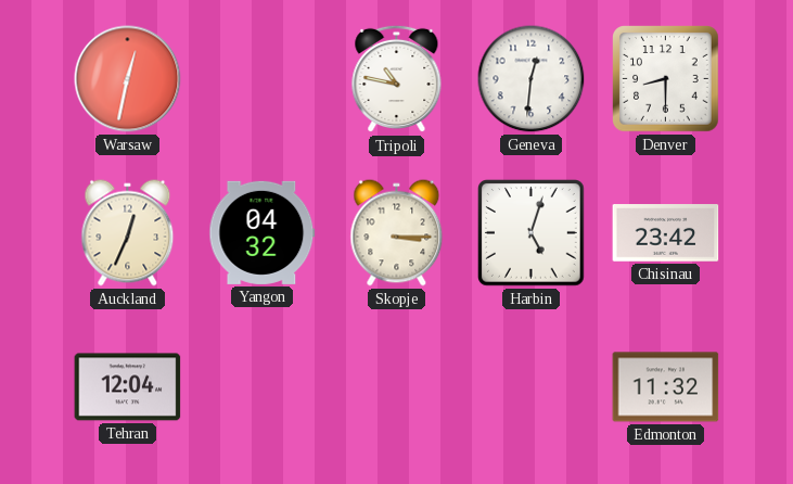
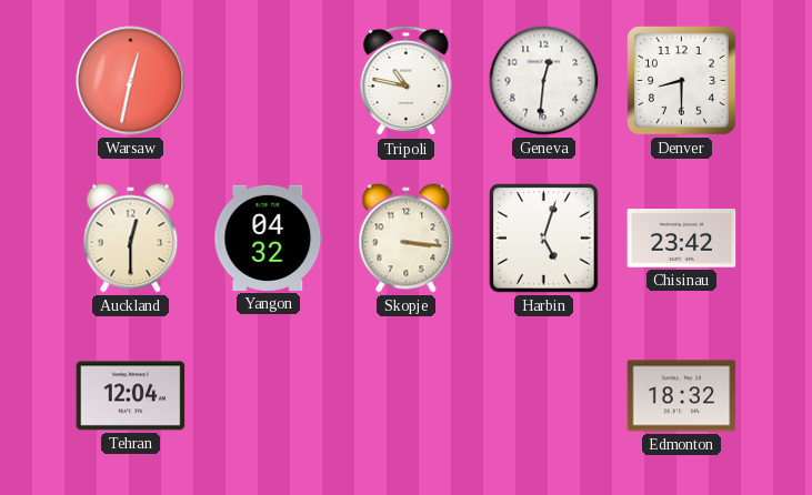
Auckland: 12:34 -> 12:30
Skopje: 3:15 -> 3:16
Edmonton: 11:32 -> 18:32
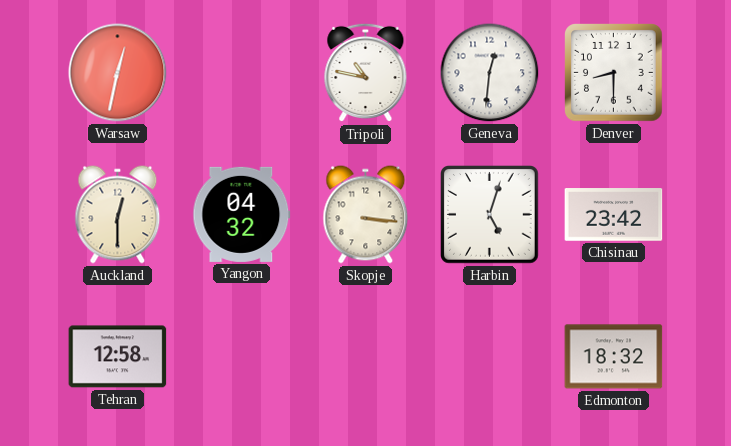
Tehran: 12:04 -> 12:58
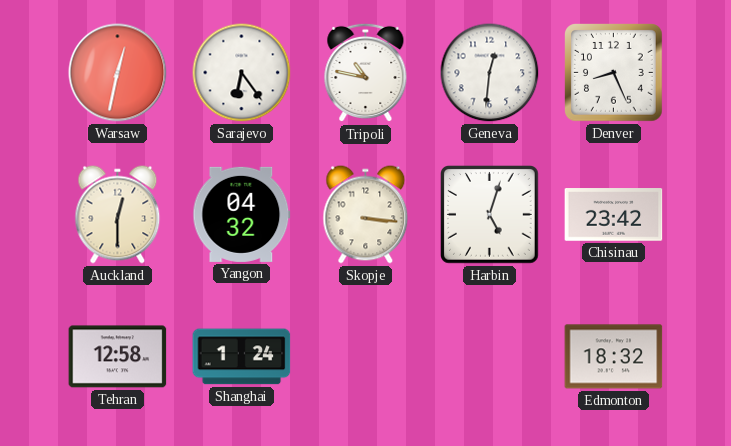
Sarajevo: none -> 6:24
Denver: 8:30 -> 8:26
Shanghai: none -> 1:24
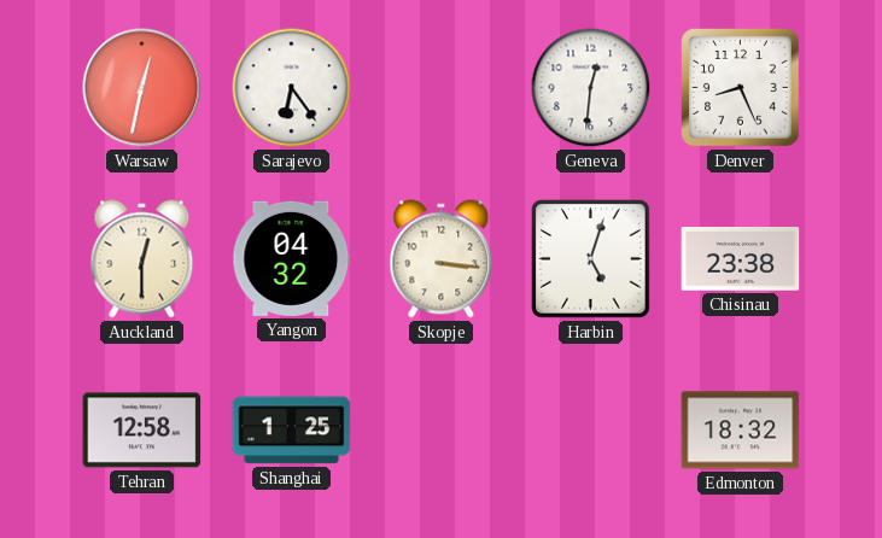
Tripoli: 10:47 -> none
Chisinau: 23:42 -> 23:38
Shanghai: 1:24 -> 1:25
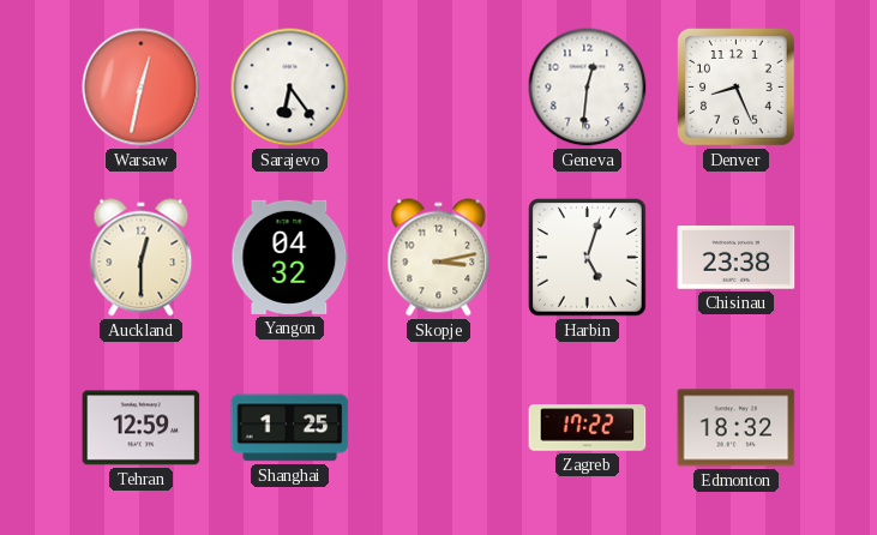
Skopje: 3:16 -> 3:13
Tehran: 12:58 -> 12:59
Zagreb: none -> 17:22
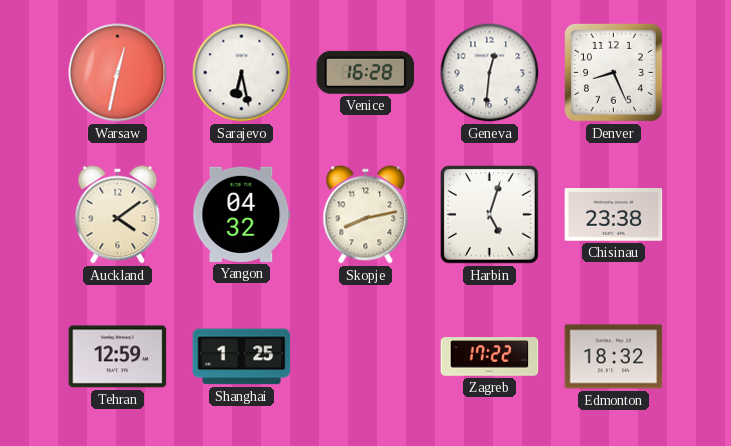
Sarajevo: 6:24 -> 6:28
Venice: none -> 16:28
Auckland: 12:30 -> 4:09
Skopje: 3:13 -> 8:13
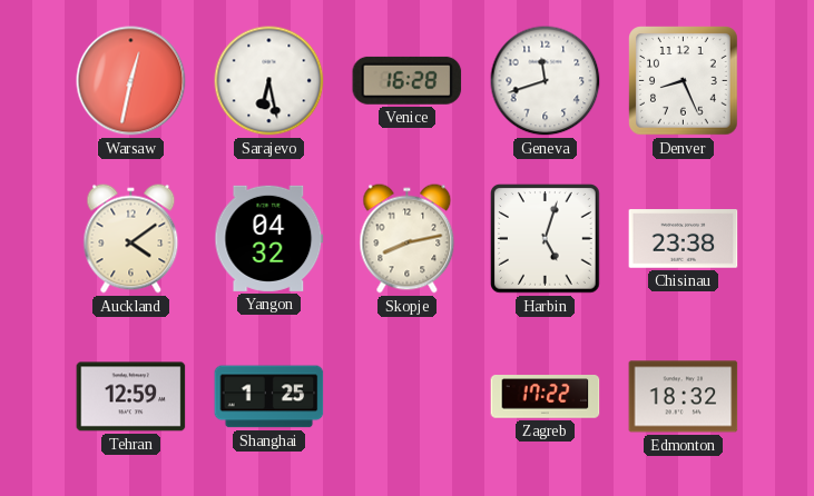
Geneva: 12:31 -> 11:42
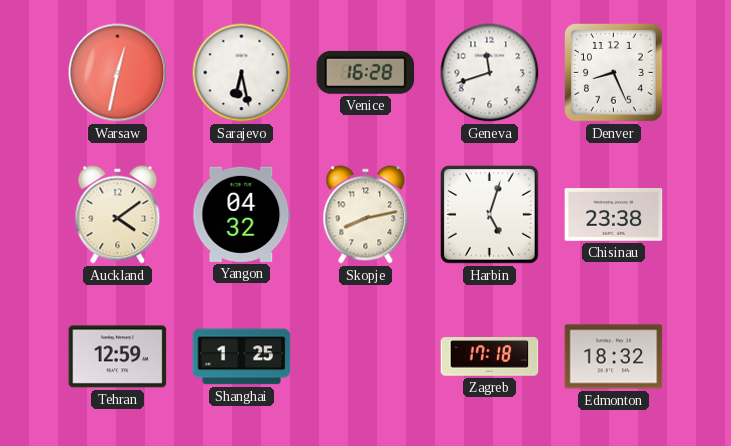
Zagreb: 17:22 -> 17:18
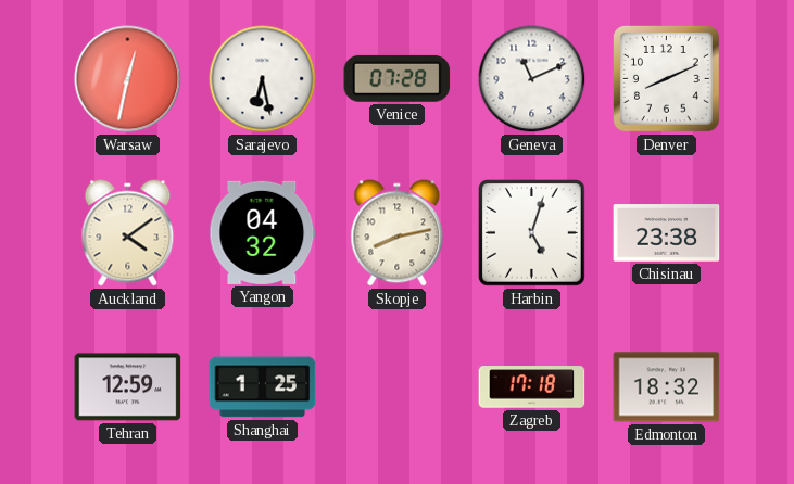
Venice: 16:28 -> 07:28
Geneva: 11:42 -> 11:11
Denver: 8:26 -> 8:11
